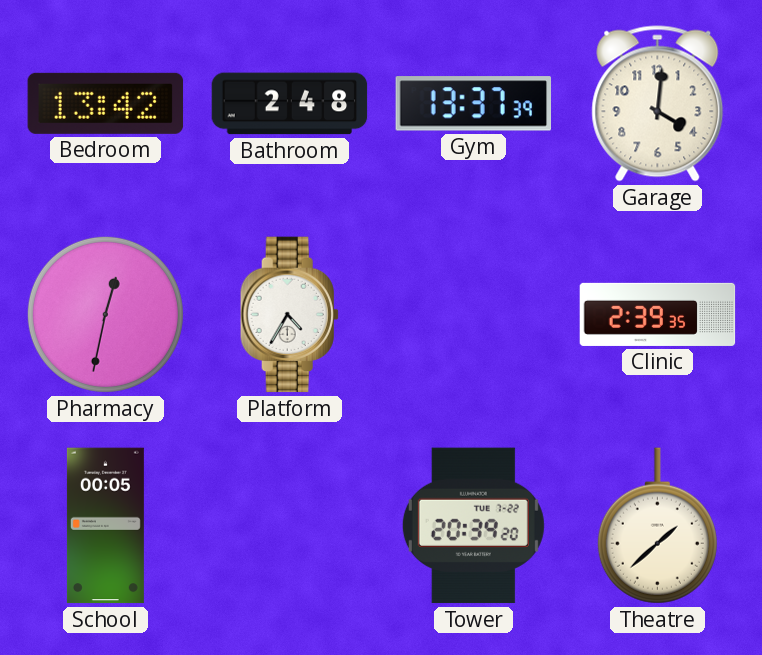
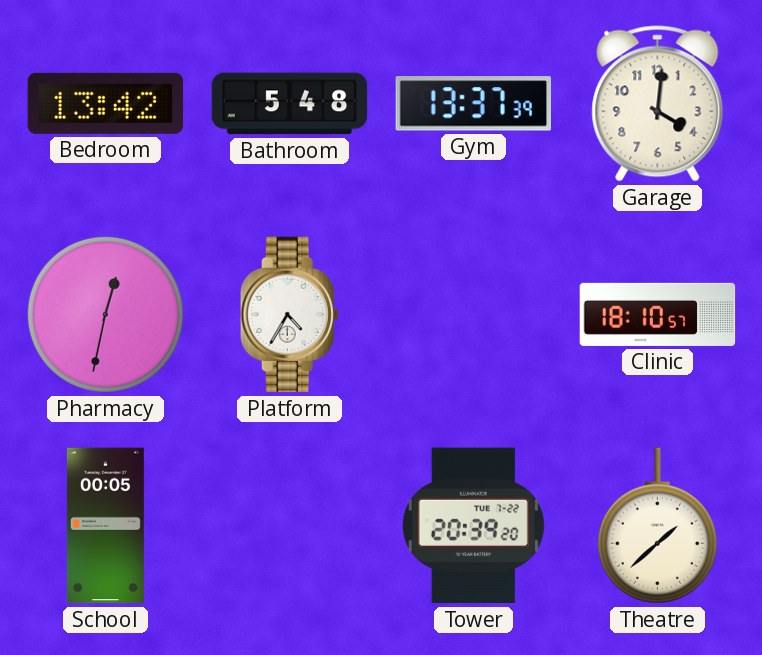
Bathroom: 2:48 -> 5:48
Clinic: 2:39 -> 18:10
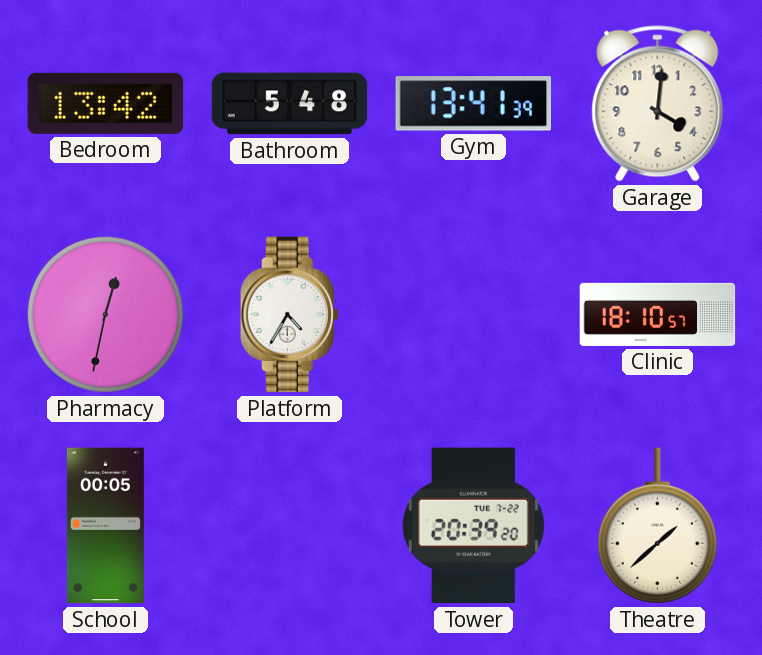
Gym: 13:37 -> 13:41
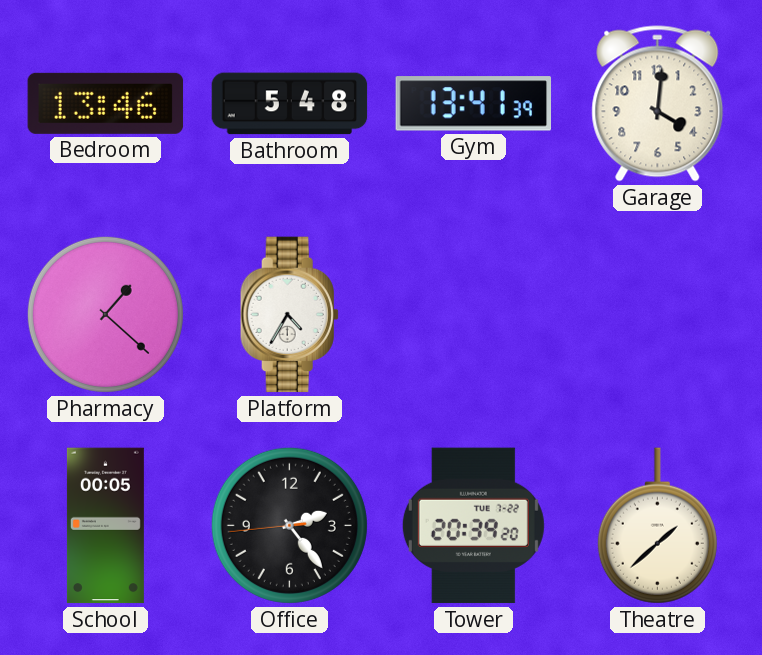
Bedroom: 13:42 -> 13:46
Pharmacy: 12:32 -> 1:22
Clinic: 18:10 -> none
Office: none -> 2:23
